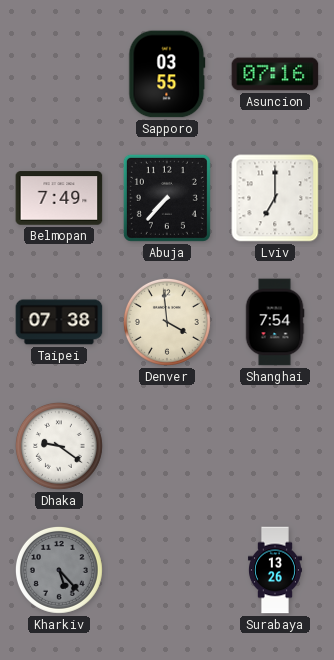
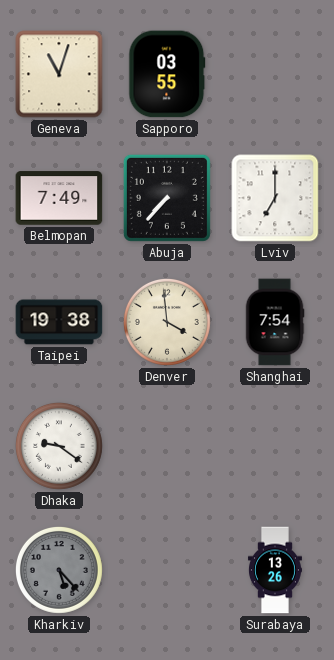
Geneva: none -> 11:03
Asuncion: 07:16 -> none
Taipei: 07:38 -> 19:38
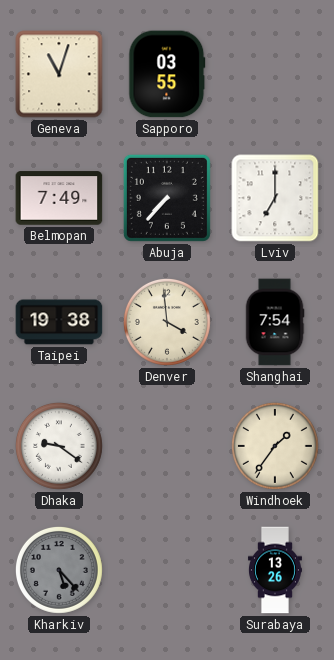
Windhoek: none -> 1:36
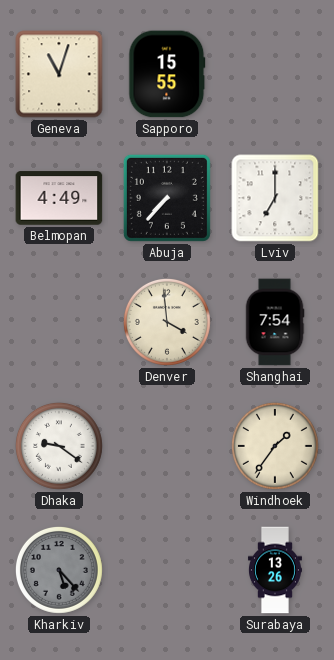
Sapporo: 03:55 -> 15:55
Belmopan: 7:49 -> 4:49
Taipei: 19:38 -> none
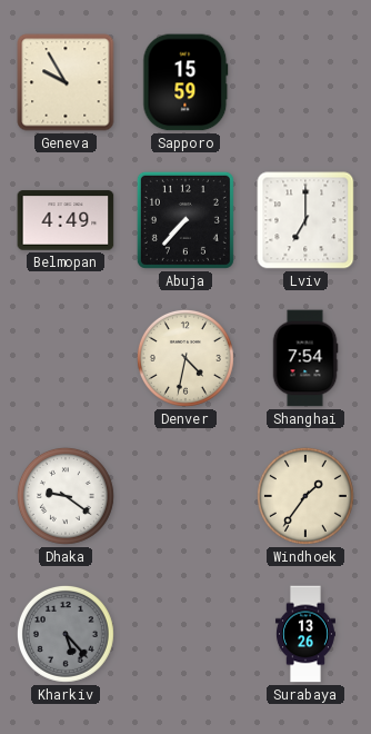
Geneva: 11:03 -> 9:55
Sapporo: 15:55 -> 15:59
Denver: 3:59 -> 4:32
